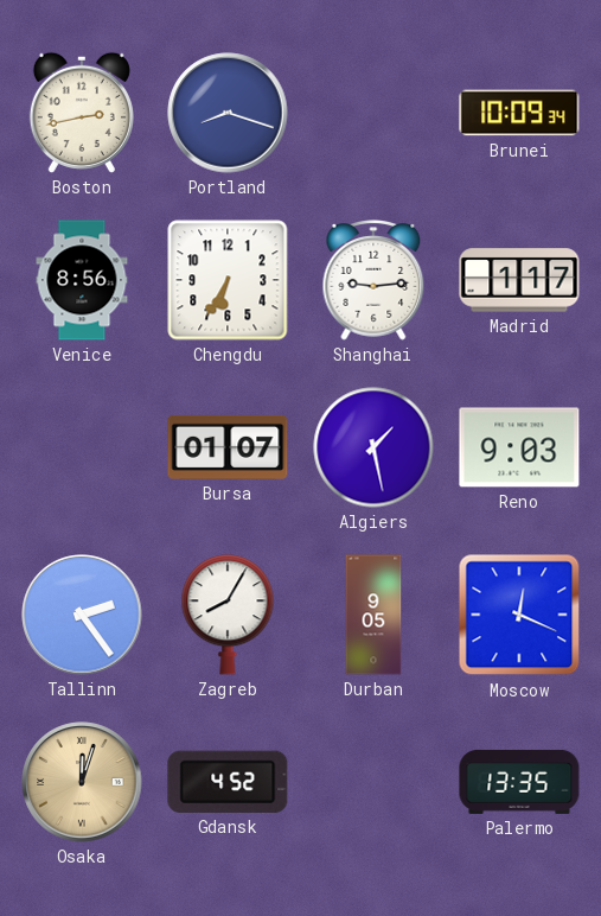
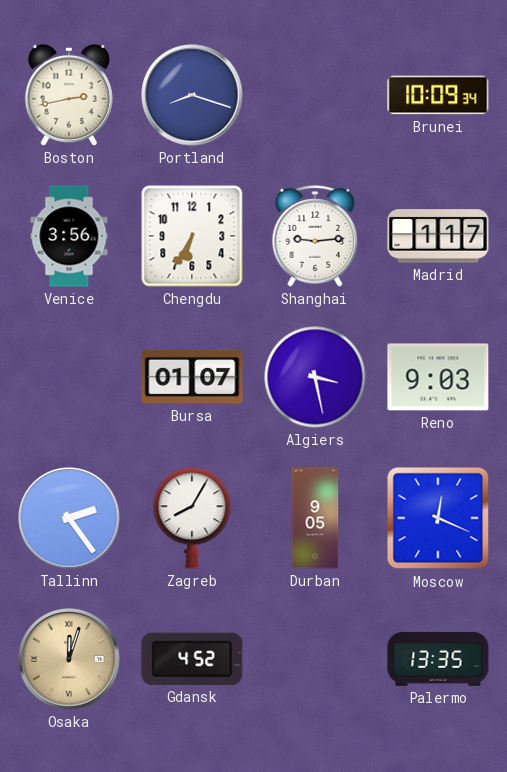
Venice: 8:56 -> 3:56
Algiers: 1:28 -> 3:28
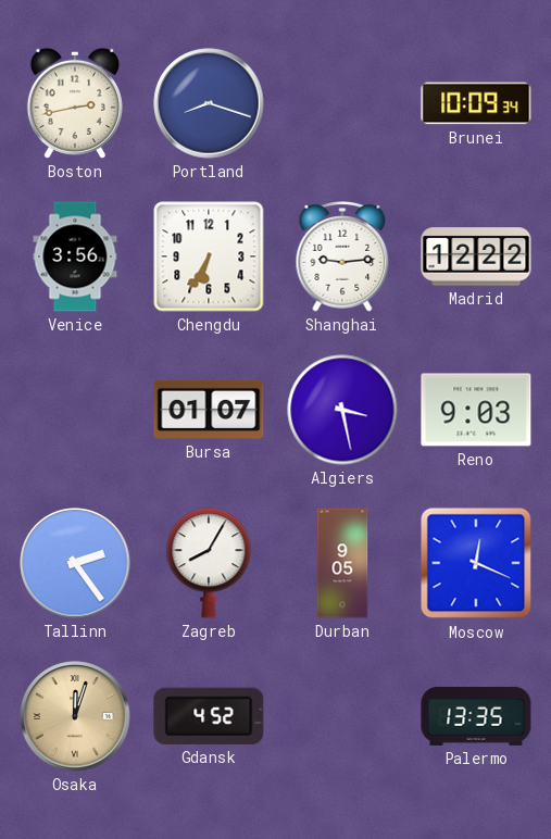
Madrid: 1:17 -> 12:22
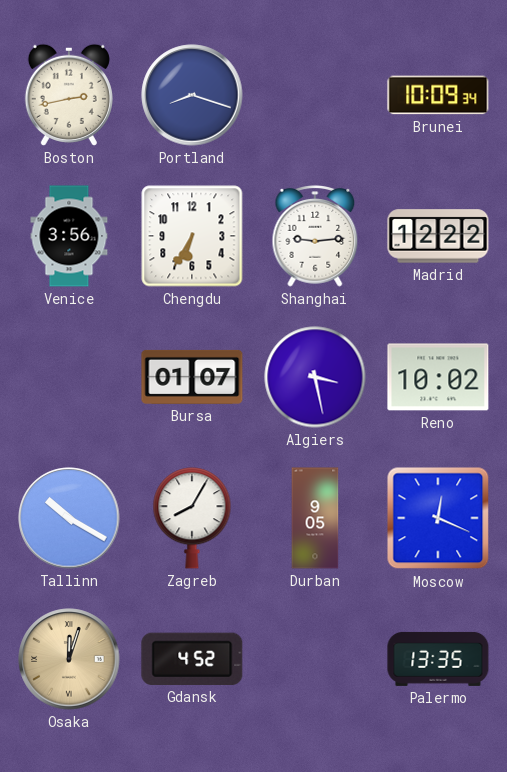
Reno: 9:03 -> 10:02
Tallinn: 2:24 -> 10:20
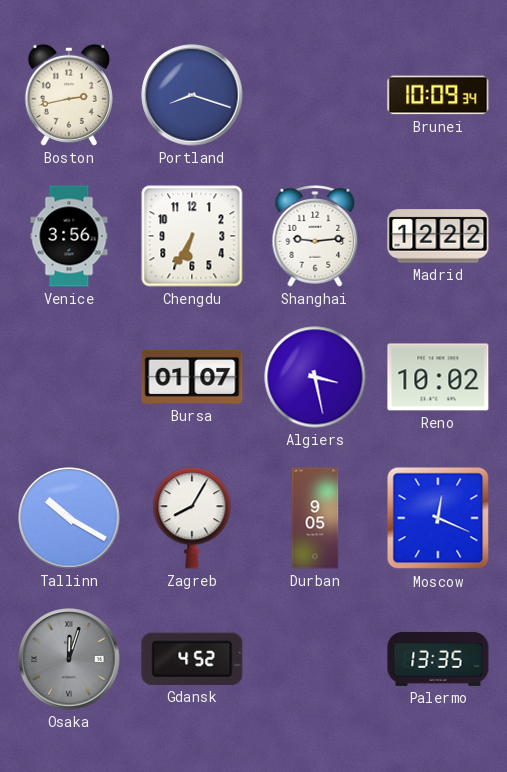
Osaka dial: champagne -> grey
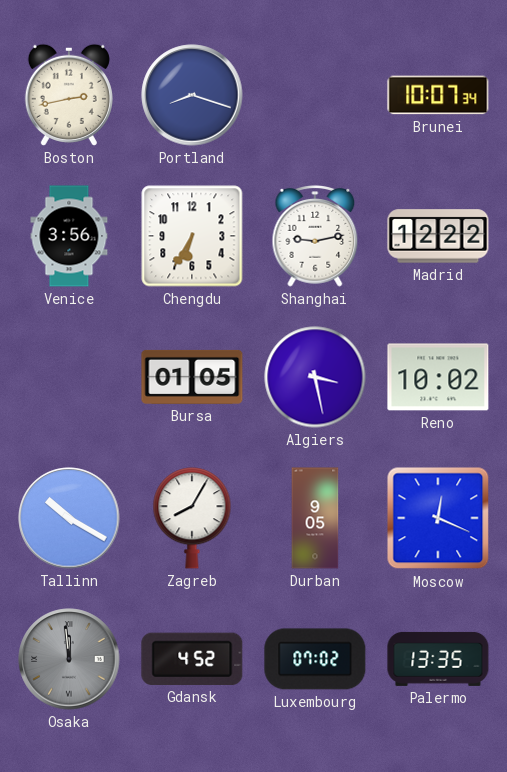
Brunei: 10:09 -> 10:07
Shanghai: 9:14 -> 9:13
Bursa: 01:07 -> 01:05
Osaka: 12:03 -> 11:59
Luxembourg: none -> 07:02
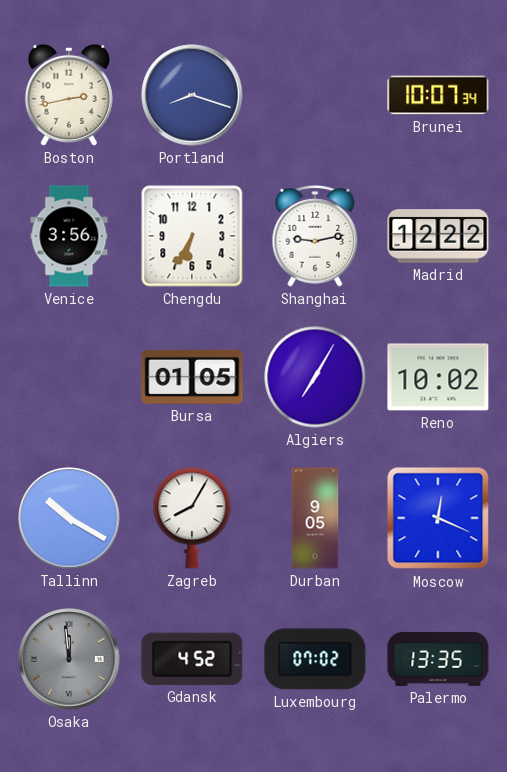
Algiers: 3:28 -> 7:05
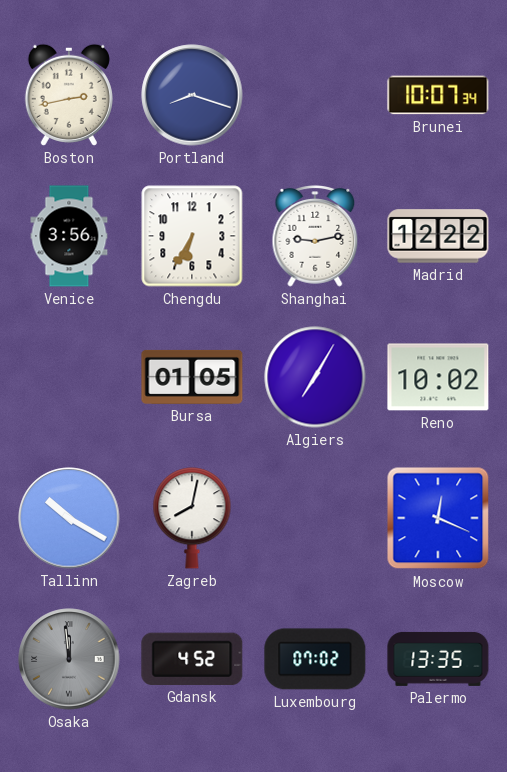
Zagreb: 8:05 -> 8:02
Durban: 9:05 -> none
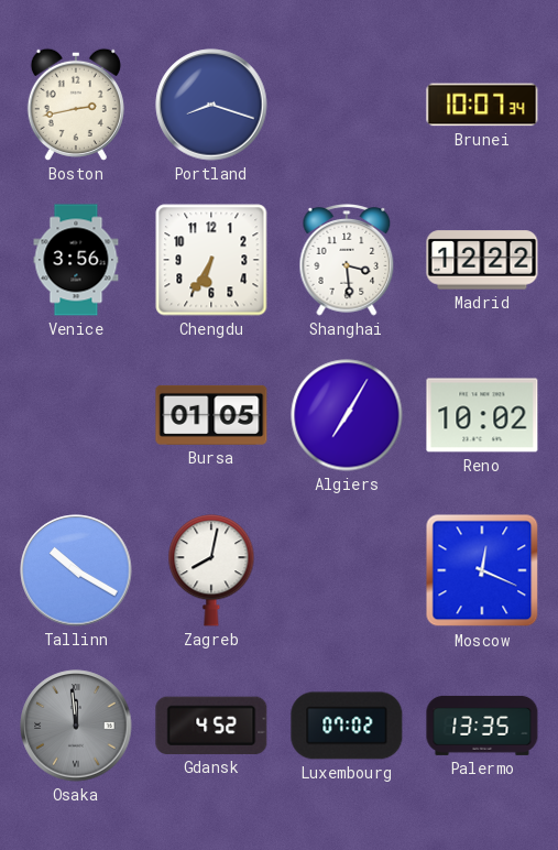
Shanghai: 9:13 -> 3:29
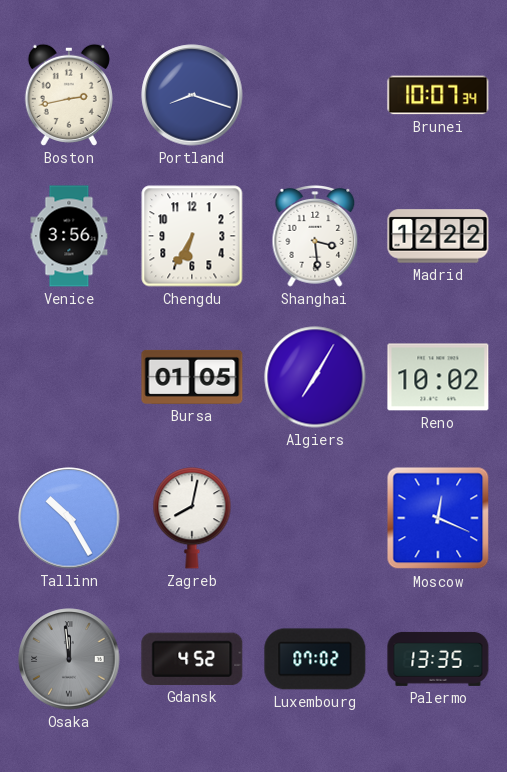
Tallinn: 10:20 -> 10:25
